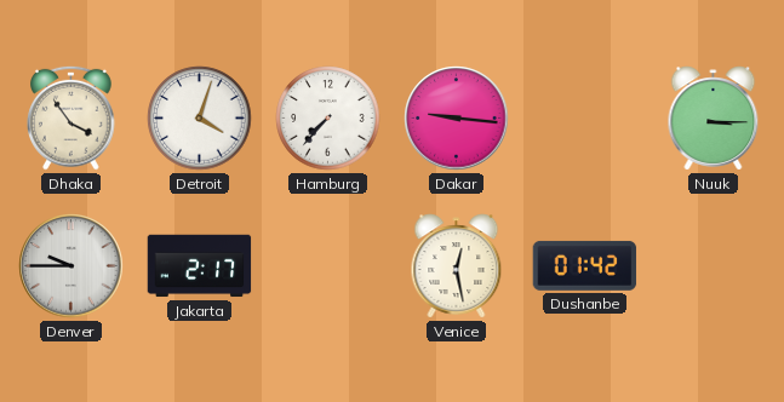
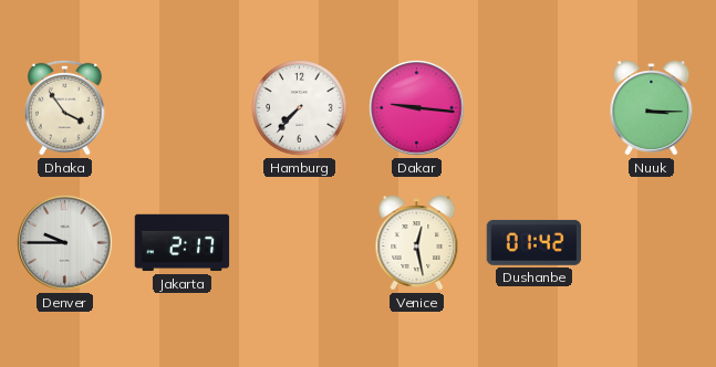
Detroit: 4:03 -> none
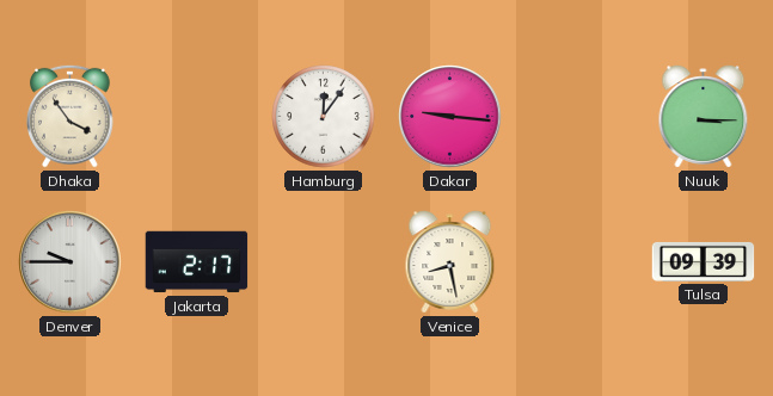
Hamburg: 7:37 -> 12:06
Venice: 12:28 -> 8:28
Dushanbe: 01:42 -> none
Tulsa: none -> 09:39
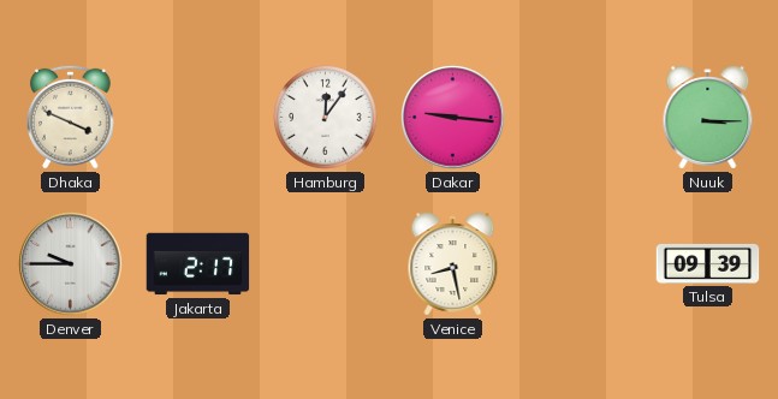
Dhaka: 3:54 -> 3:49
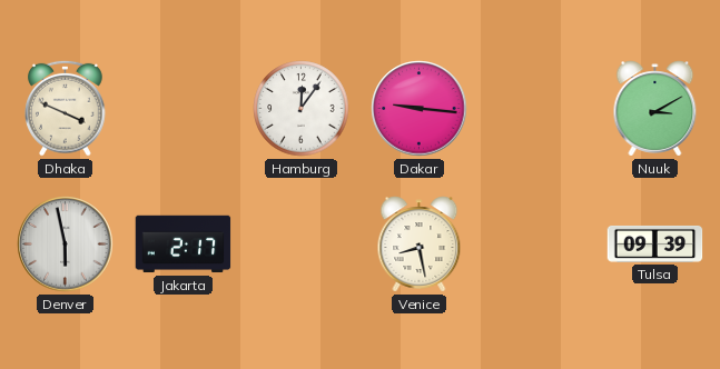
Nuuk: 3:15 -> 3:10
Denver: 9:45 -> 5:58
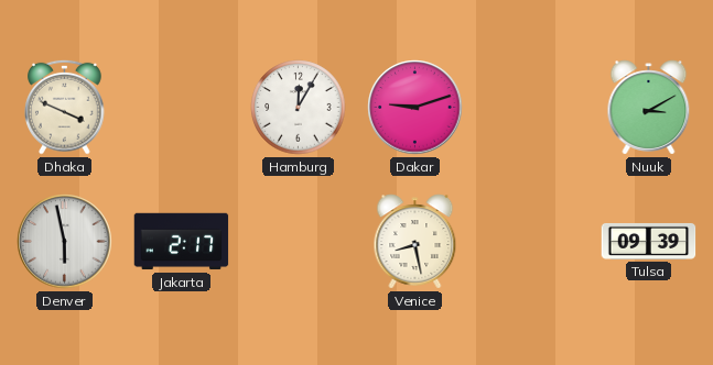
Hamburg: 12:06 -> 12:05
Dakar: 9:16 -> 9:12
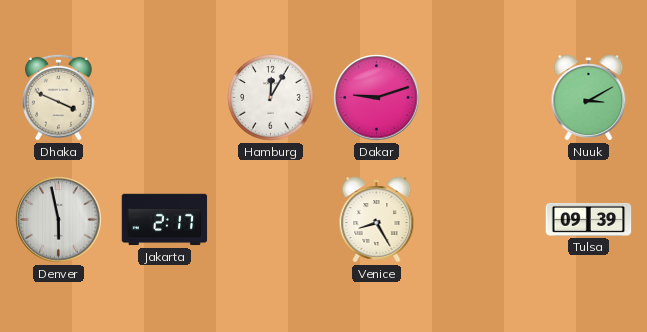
Venice: 8:28 -> 8:25
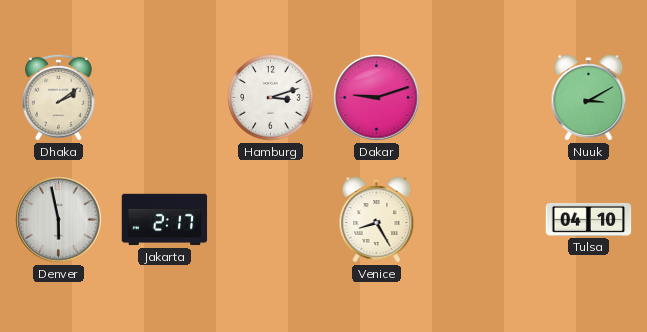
Dhaka: 3:49 -> 2:09
Hamburg: 12:05 -> 3:12
Tulsa: 09:39 -> 04:10
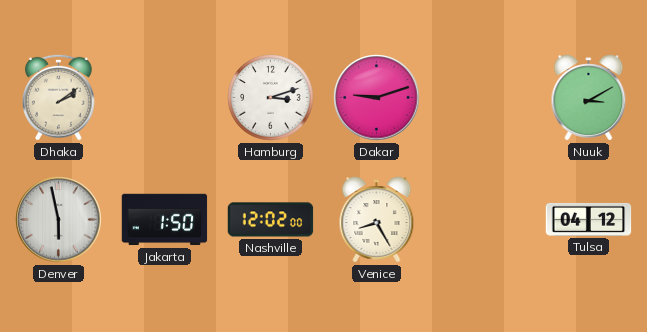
Jakarta: 2:17 -> 1:50
Nashville: none -> 12:02
Tulsa: 04:10 -> 04:12
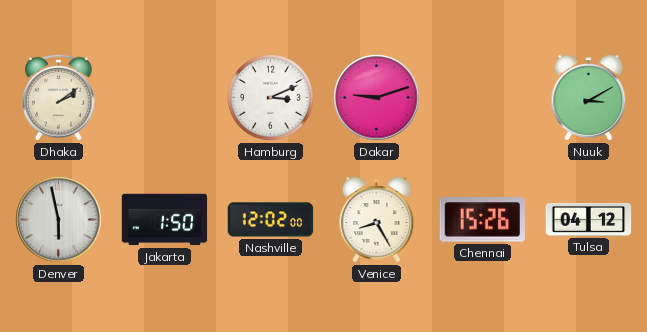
Hamburg: 3:12 -> 3:11
Chennai: none -> 15:26
